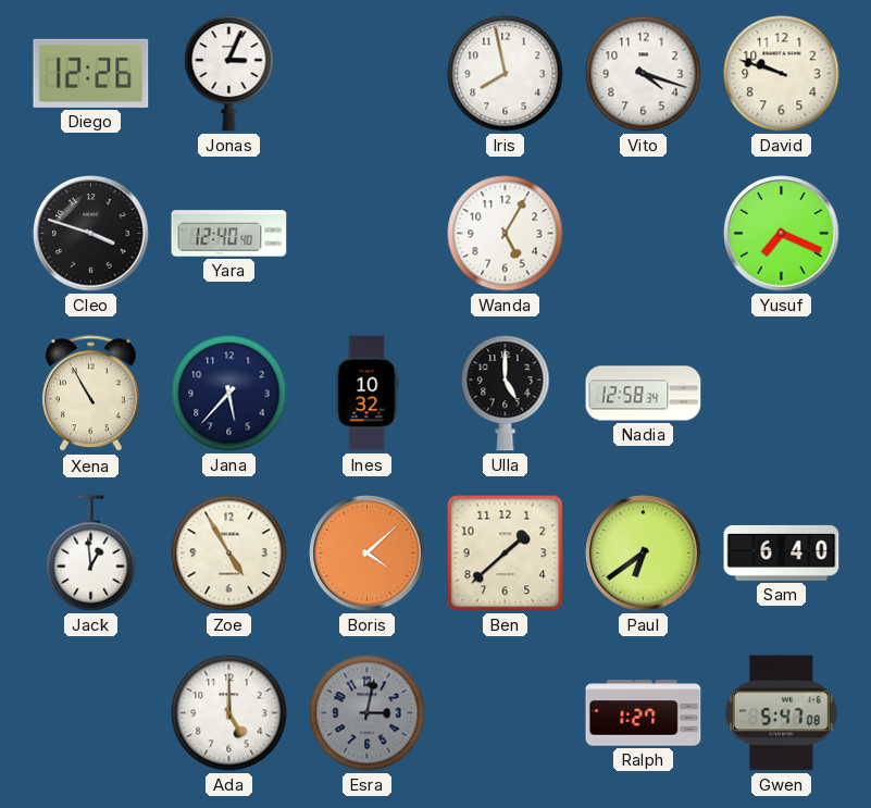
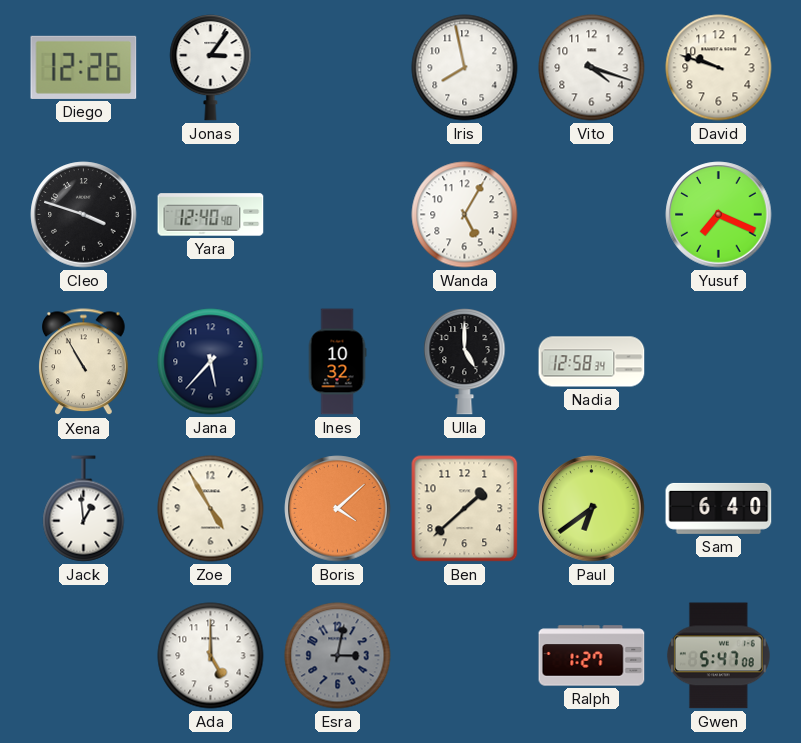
Jonas: 3:04 -> 3:06
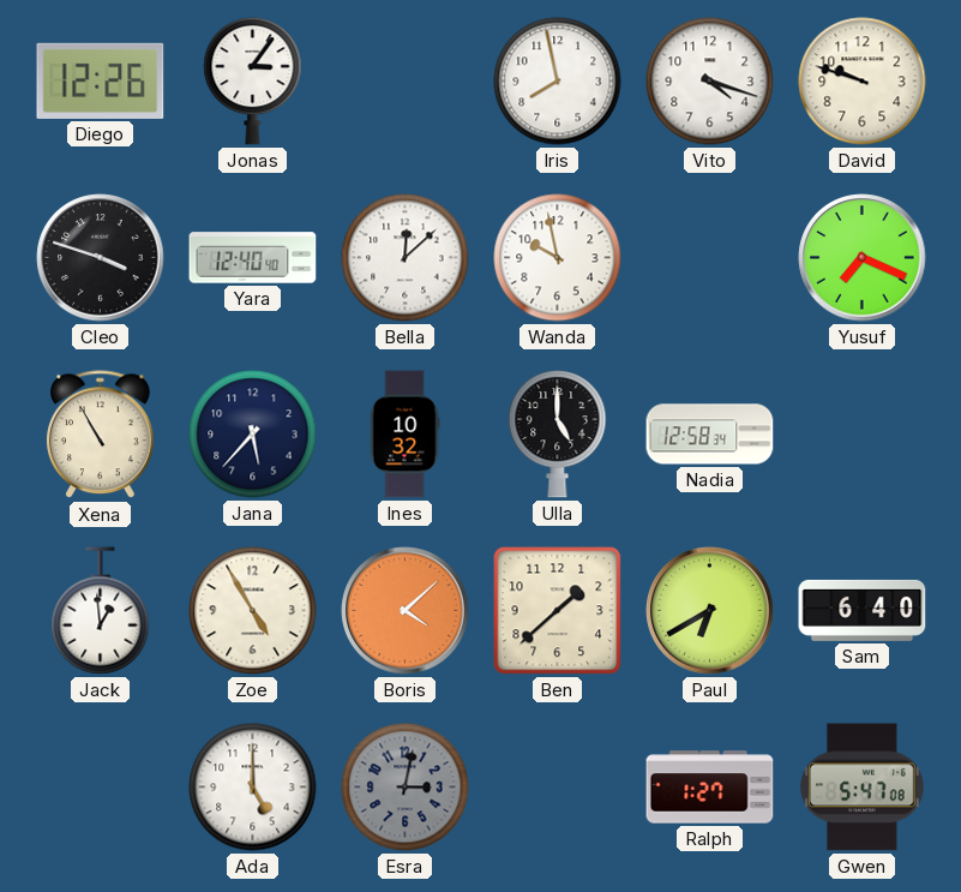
Bella: none -> 12:08
Wanda: 5:05 -> 9:58
Paul: 6:39 -> 6:40
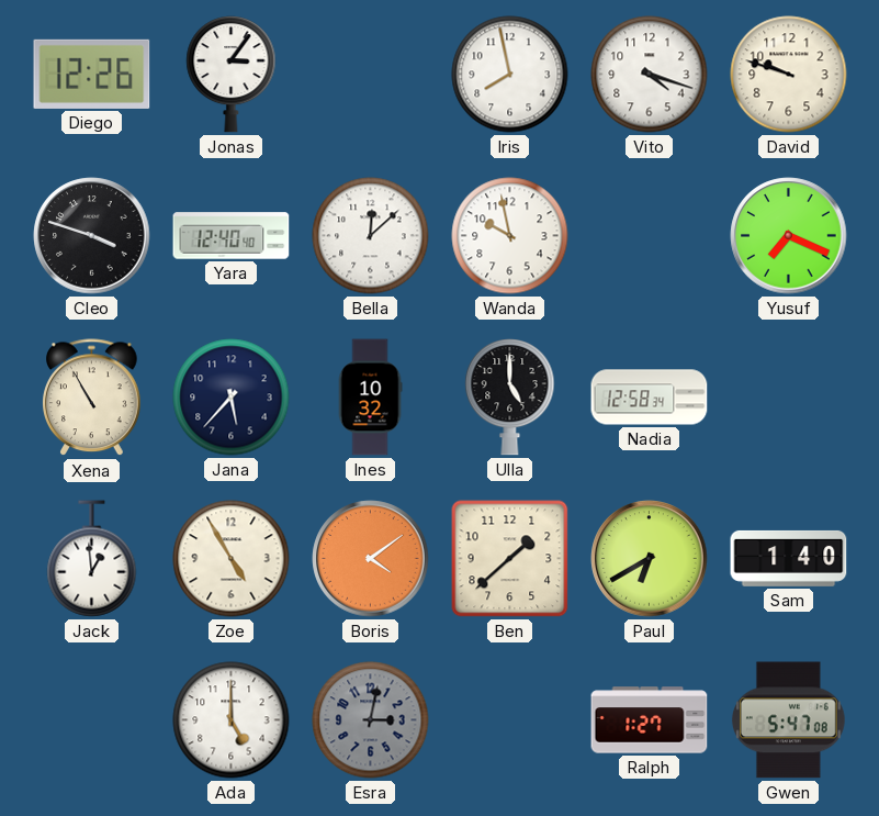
Boris: 4:08 -> 4:09
Sam: 6:40 -> 1:40
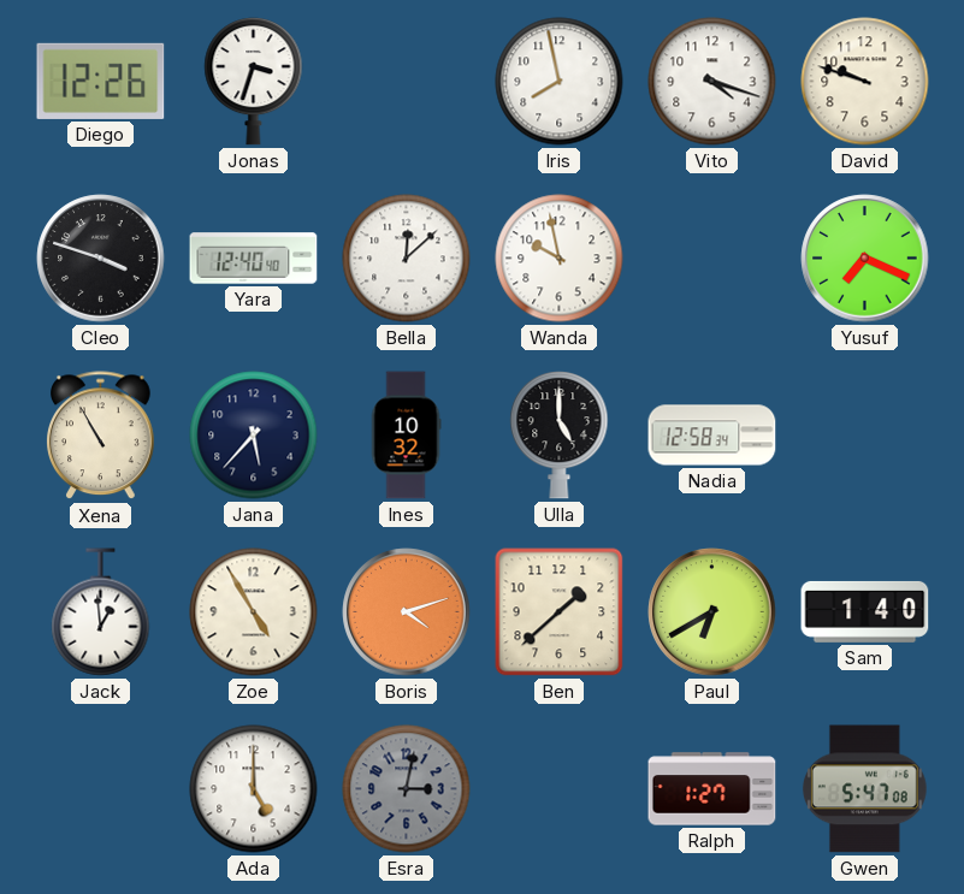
Jonas: 3:06 -> 3:33
Boris: 4:09 -> 4:12
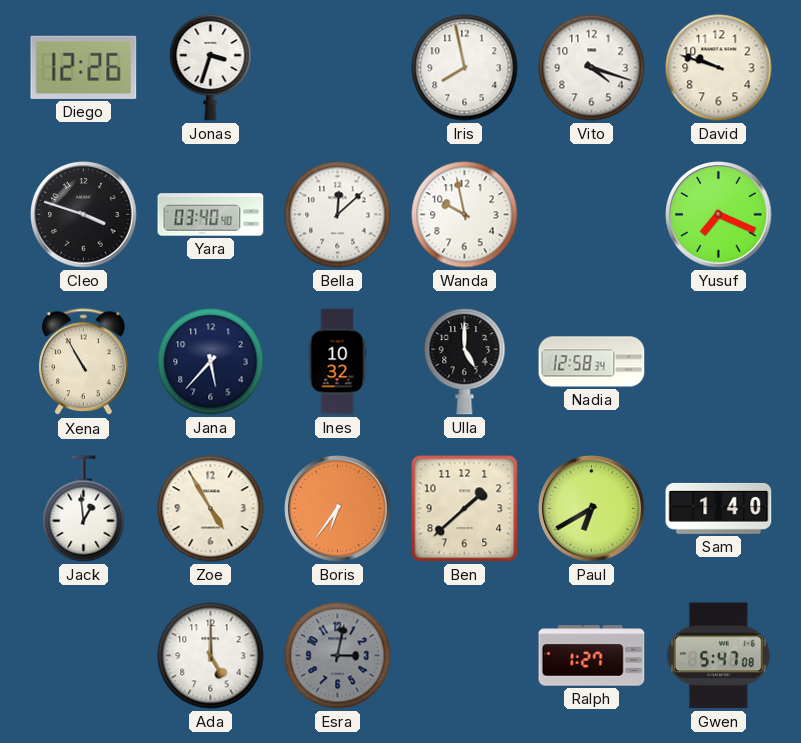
Yara: 12:40 -> 03:40
Boris: 4:12 -> 6:36
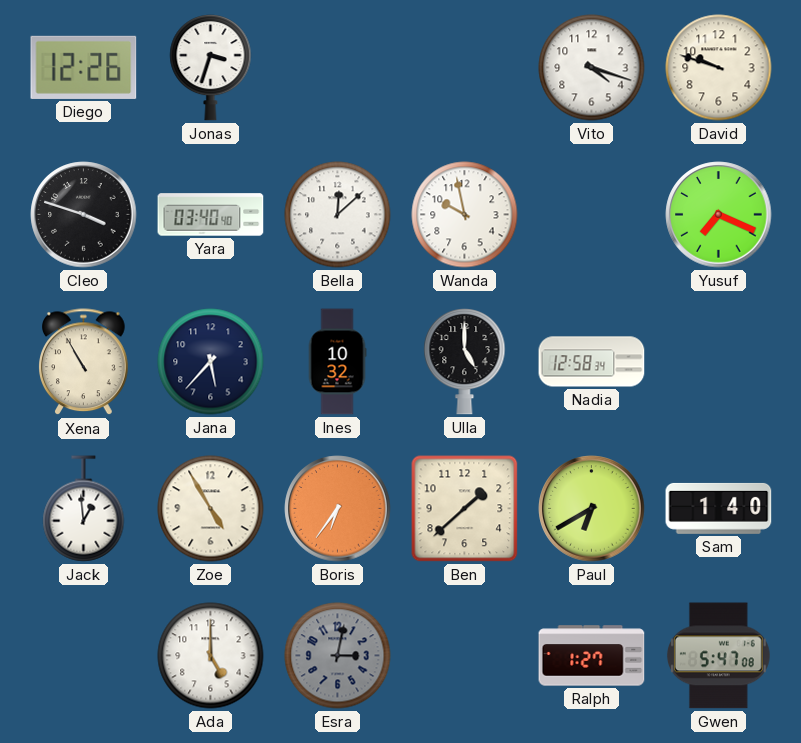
Iris: 7:58 -> none
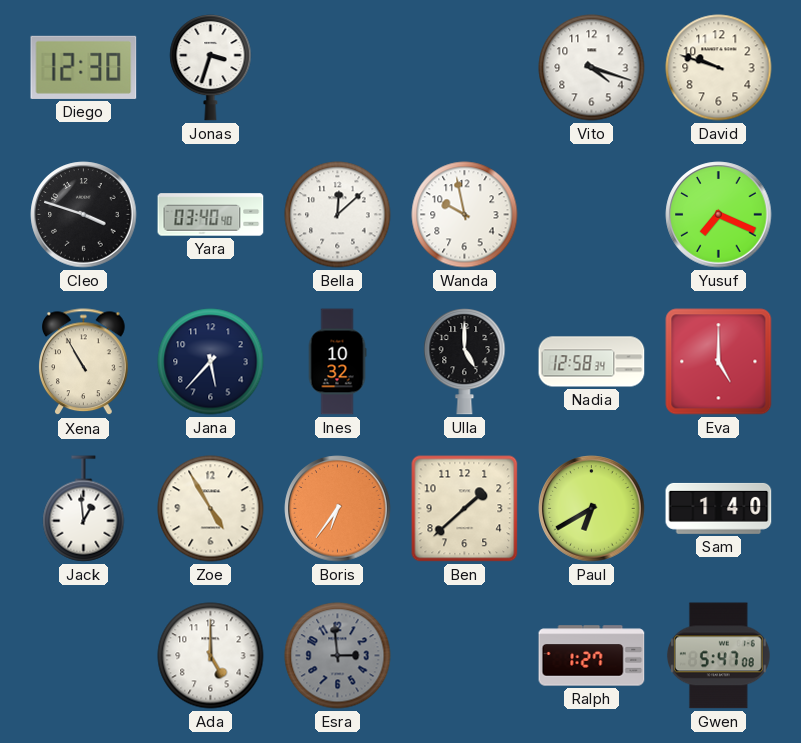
Diego: 12:26 -> 12:30
Eva: none -> 5:00
Esra: 3:02 -> 2:59
